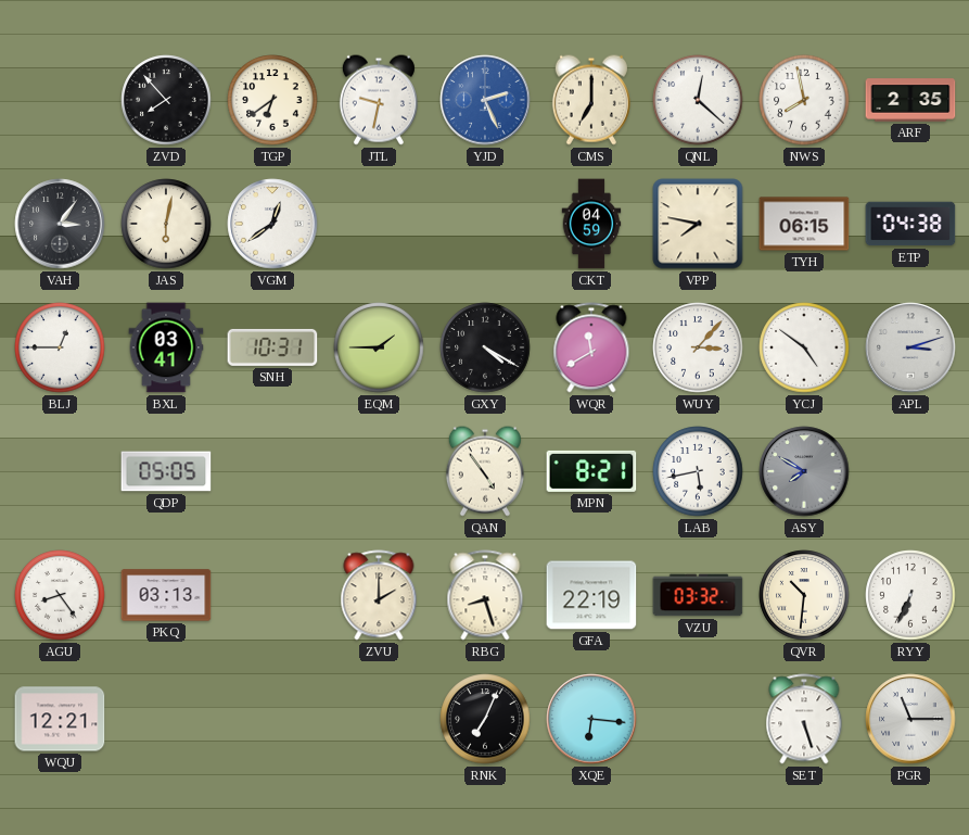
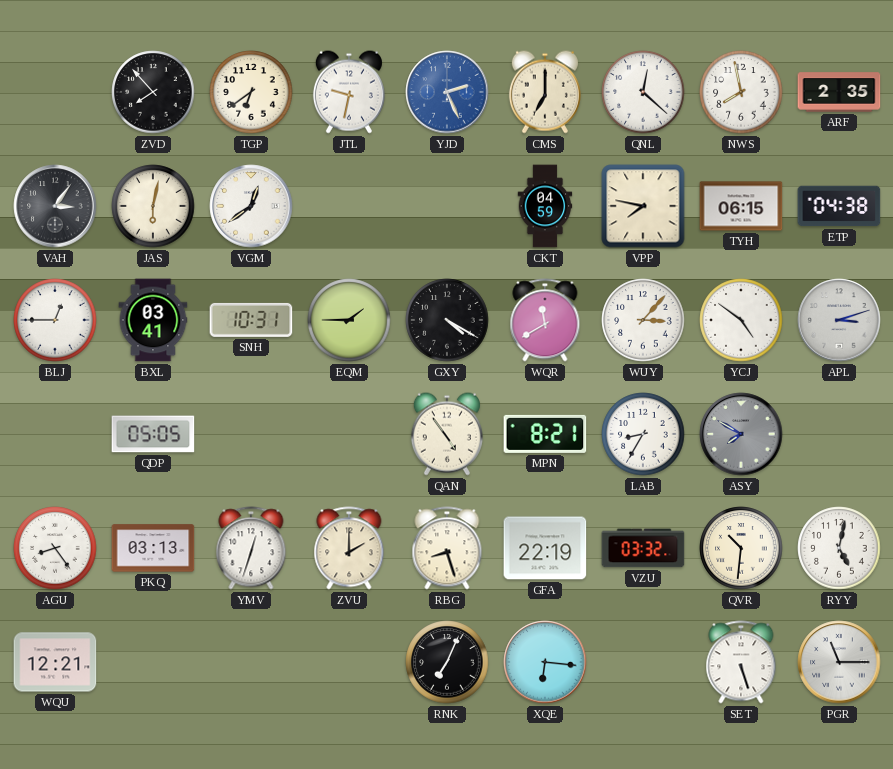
LAB: 5:43 -> 8:35
YMV: none -> 12:33
RYY: 6:34 -> 5:02
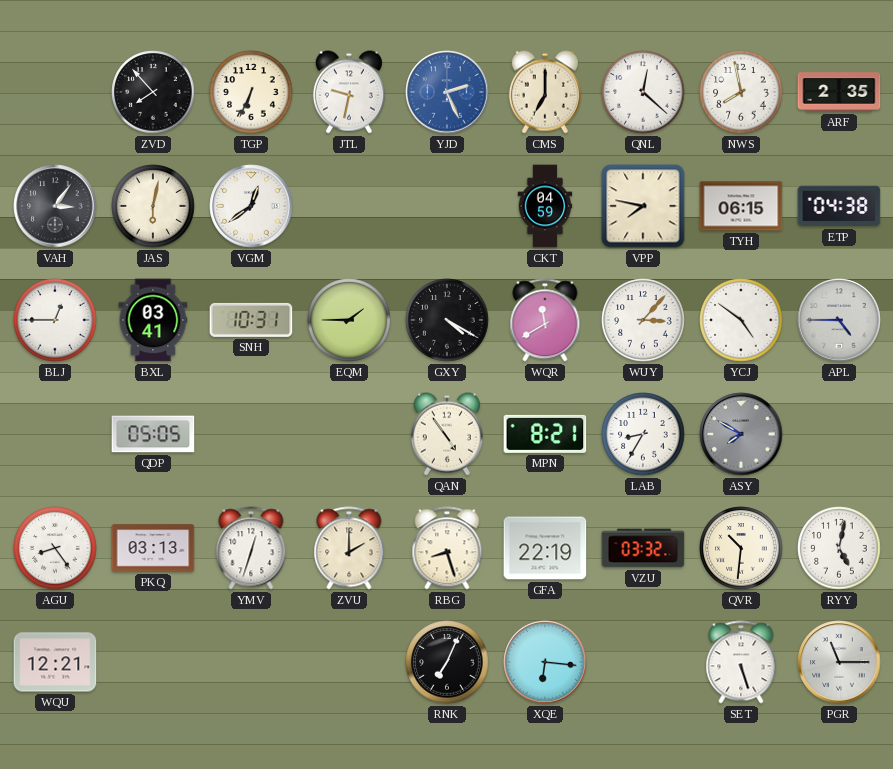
TGP: 6:39 -> 6:34
APL: 3:12 -> 4:45
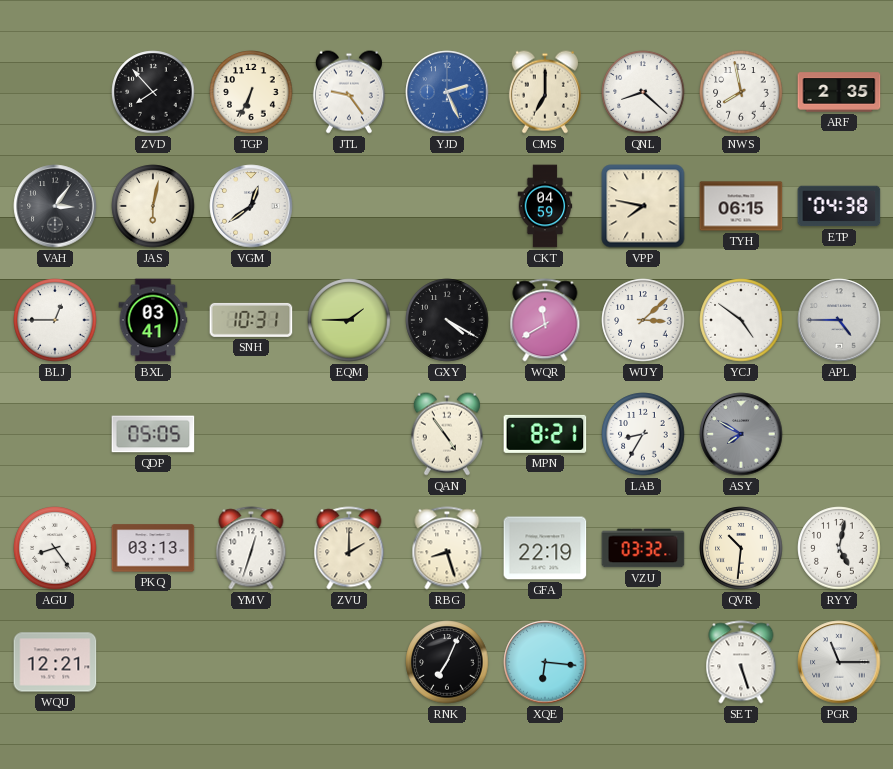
JTL: 9:32 -> 9:24
QNL: 12:22 -> 8:22
WUY: 3:07 -> 3:08
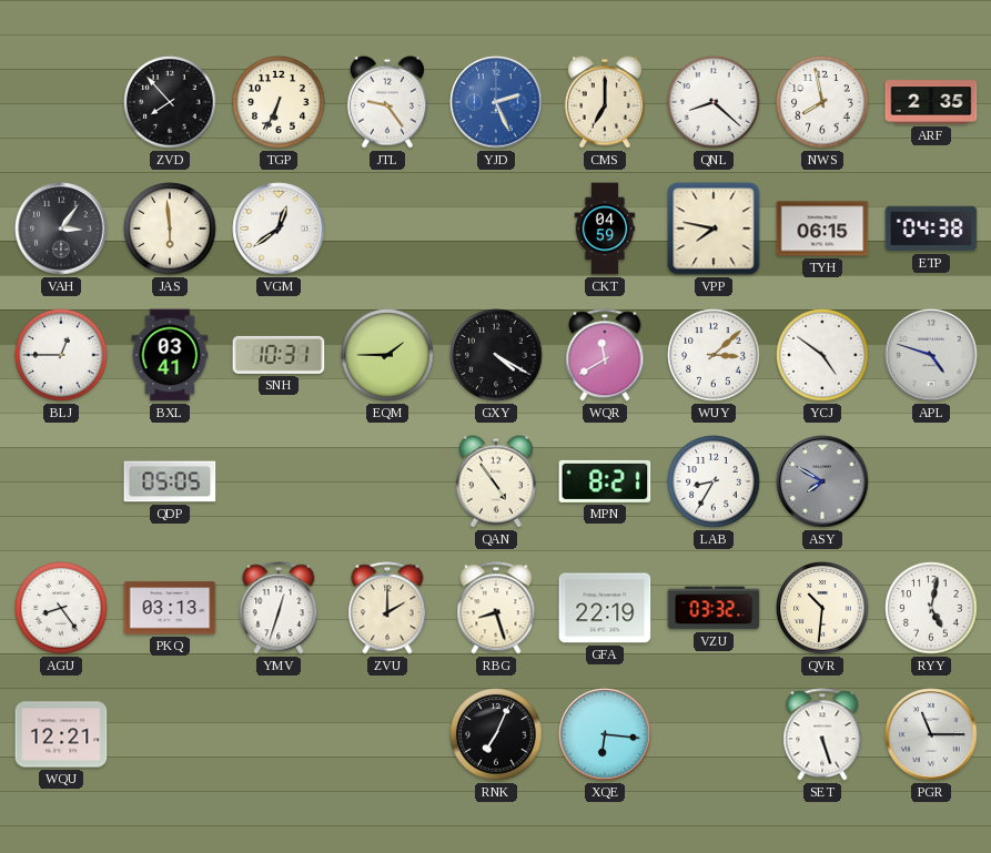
JAS: 6:02 -> 5:59
APL: 4:45 -> 4:48
